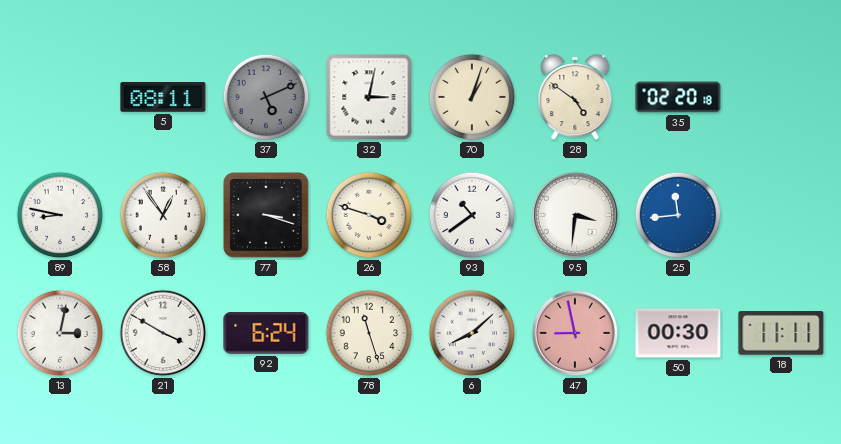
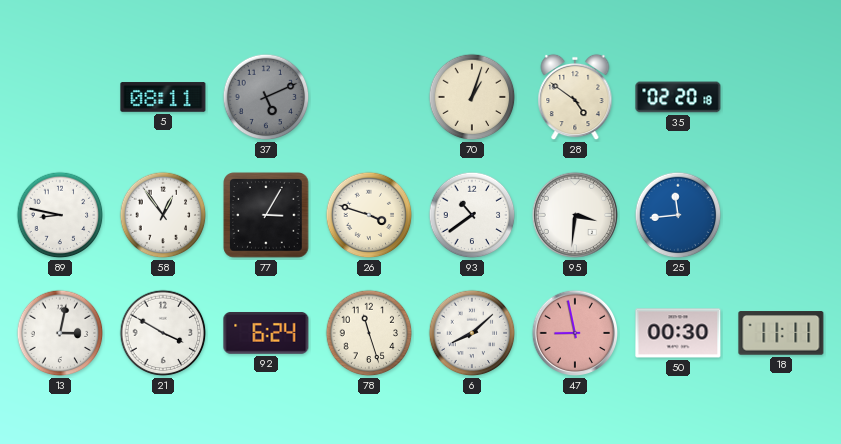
32: 3:02 -> none
77: 3:18 -> 3:05
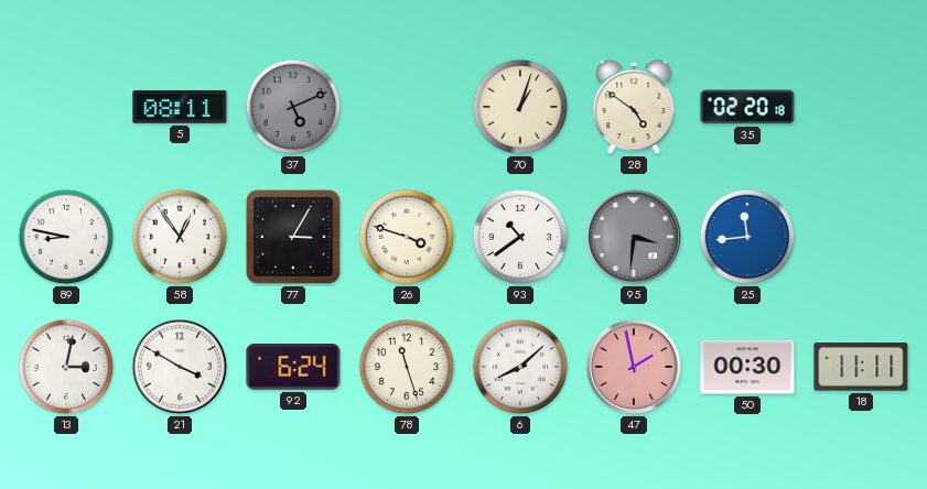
95 dial: white -> grey
47: 8:58 -> 1:58
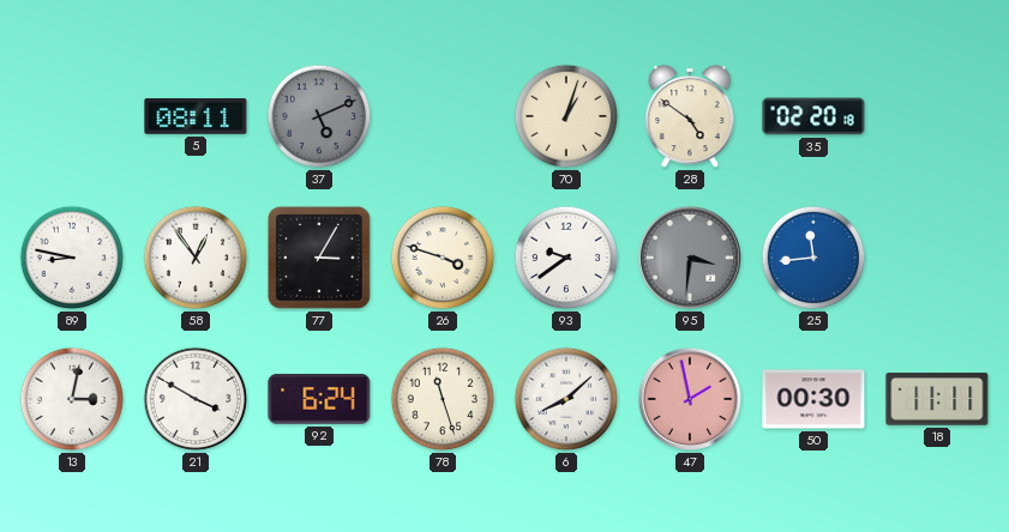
93: 10:39 -> 9:39
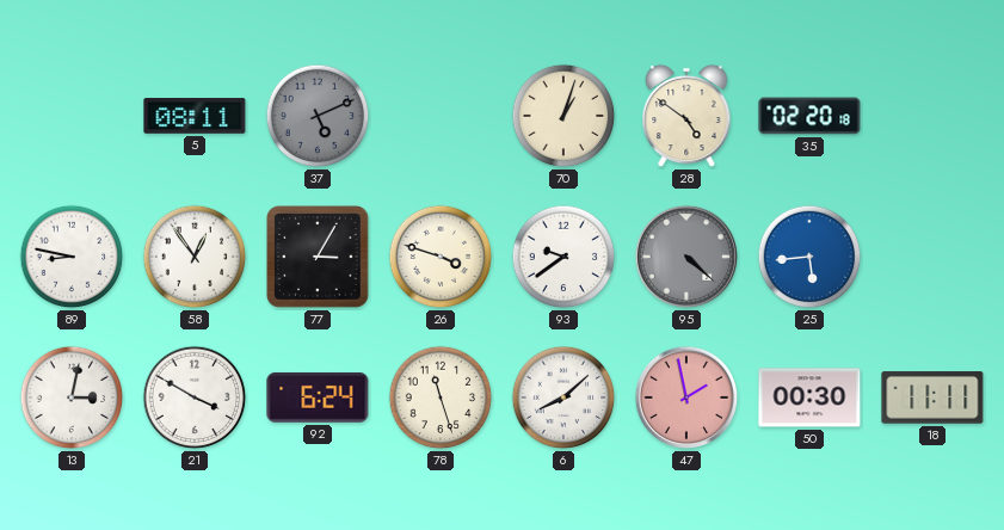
95: 3:31 -> 4:22
25: 11:44 -> 5:44
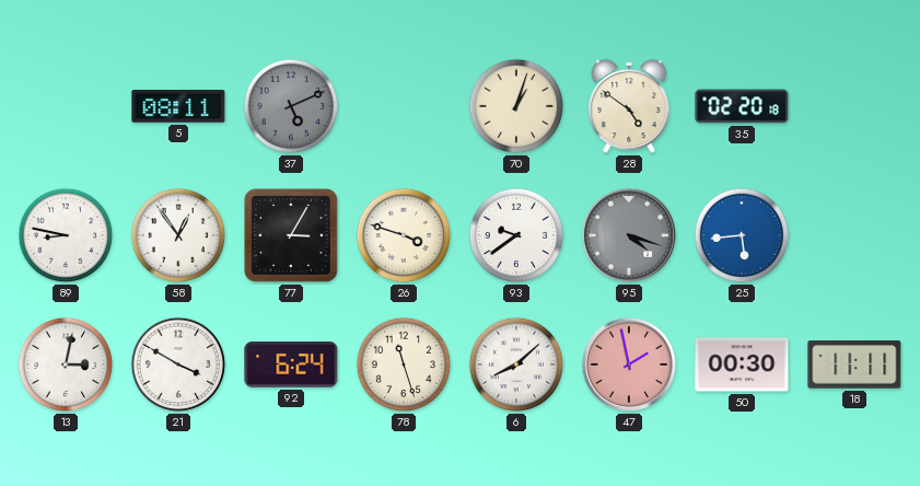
95: 4:22 -> 4:18
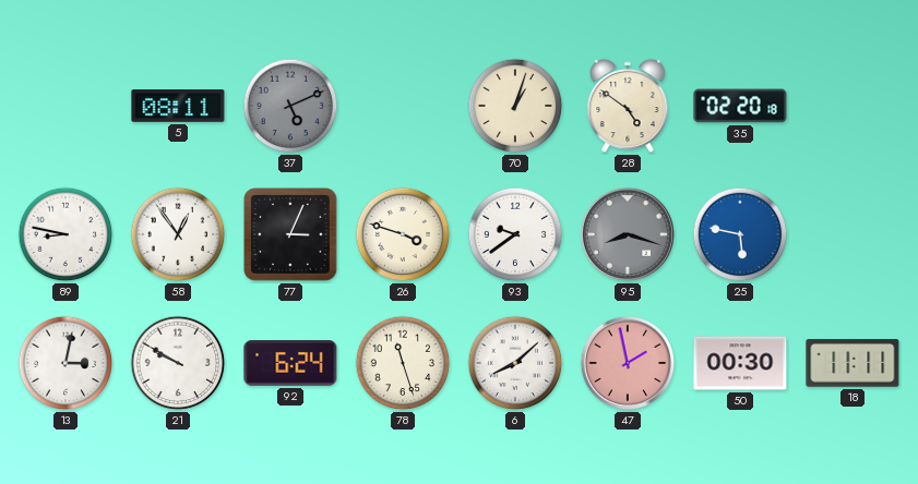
77: 3:05 -> 3:04
95: 4:18 -> 8:18
25: 5:44 -> 5:47
21: 3:50 -> 9:50
